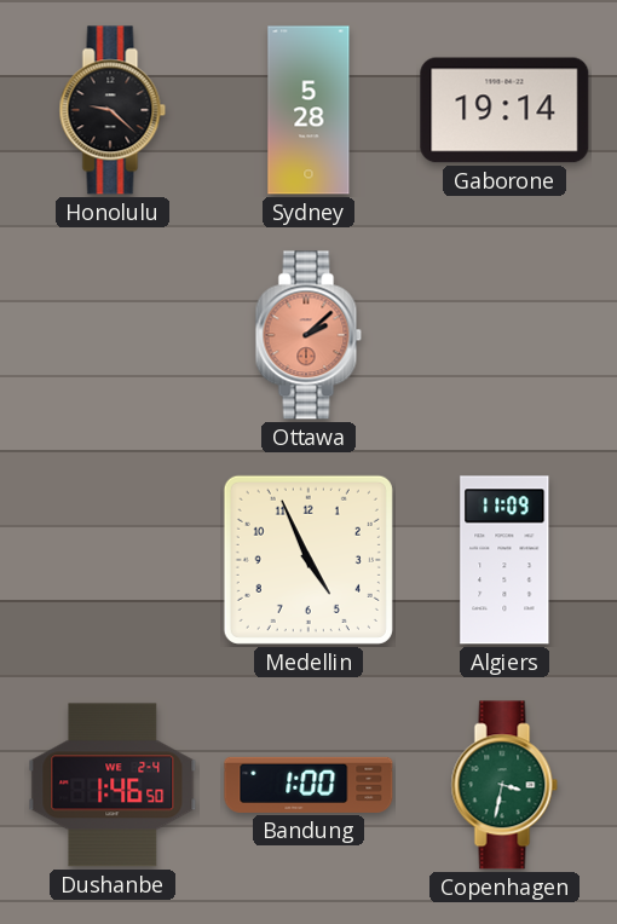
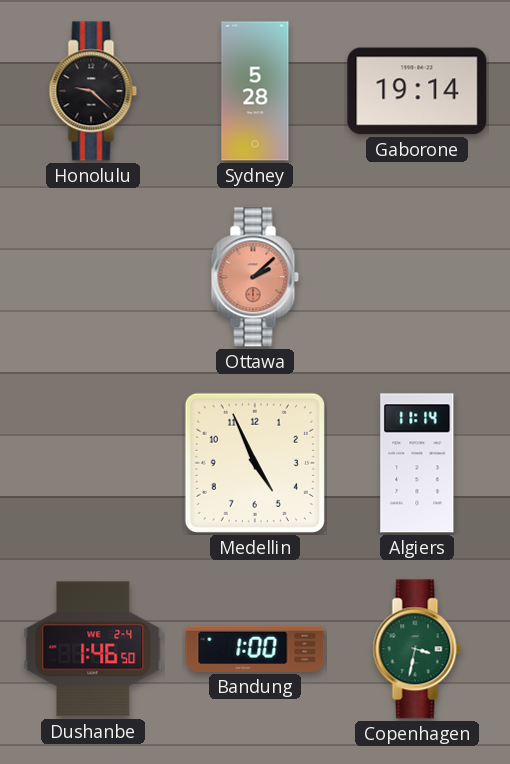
Algiers: 11:09 -> 11:14
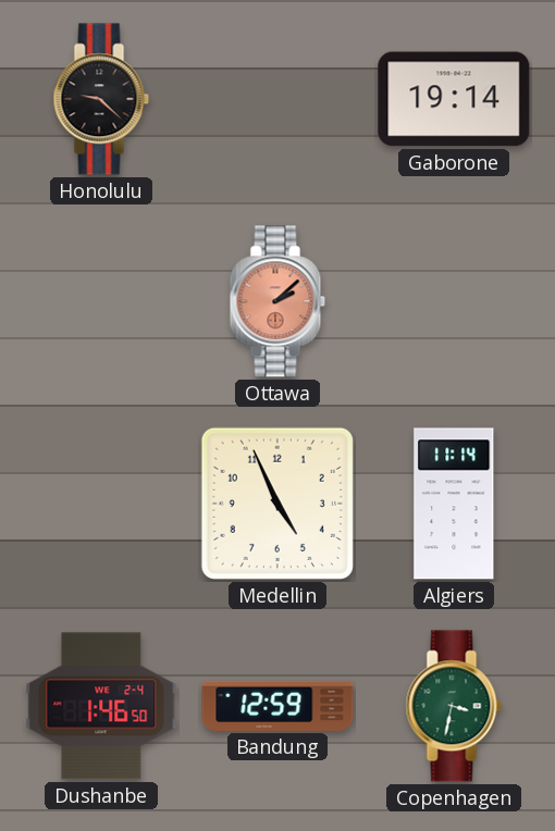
Sydney: 5:28 -> none
Bandung: 1:00 -> 12:59
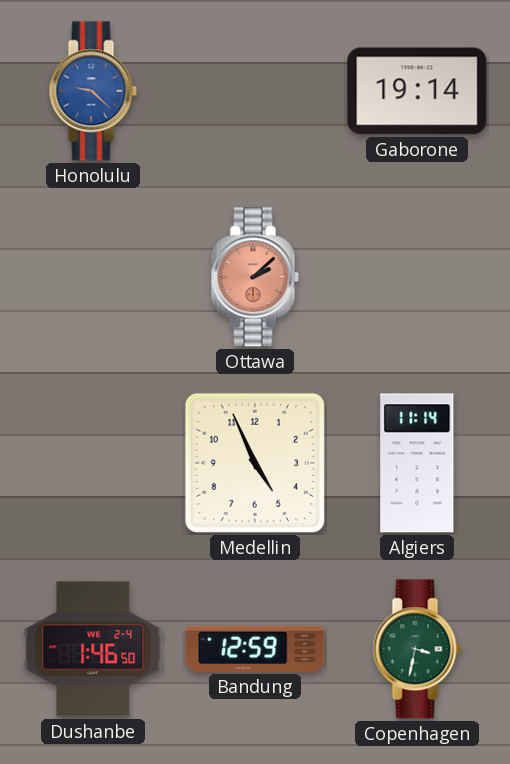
Honolulu dial: black -> blue
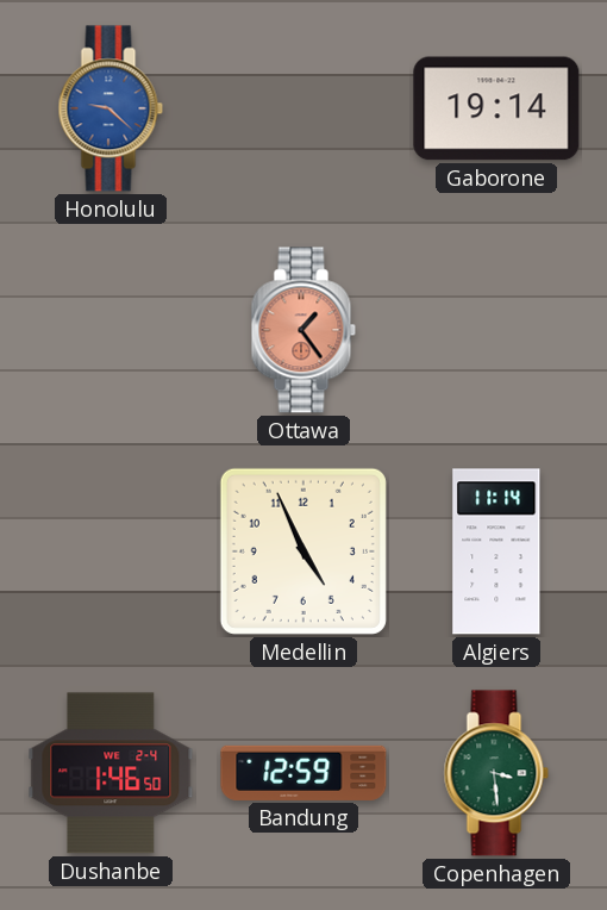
Ottawa: 2:08 -> 1:24
Copenhagen: 3:32 -> 3:29
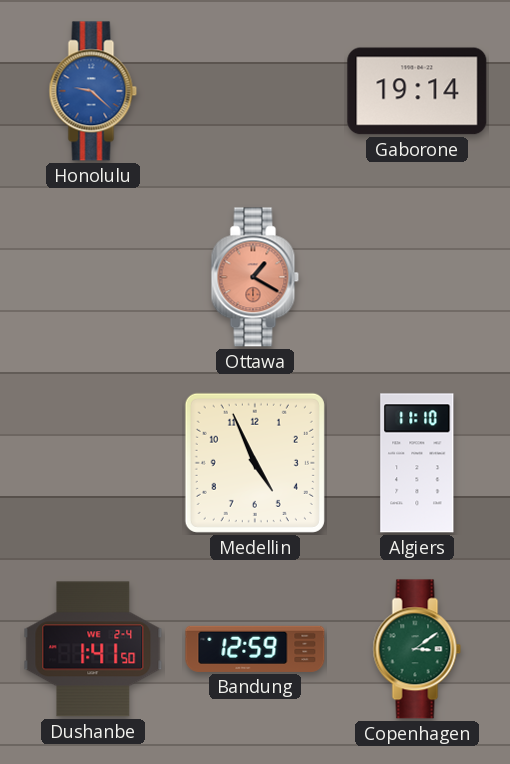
Ottawa: 1:24 -> 1:20
Algiers: 11:14 -> 11:10
Dushanbe: 1:46 -> 1:41
Copenhagen: 3:29 -> 3:09
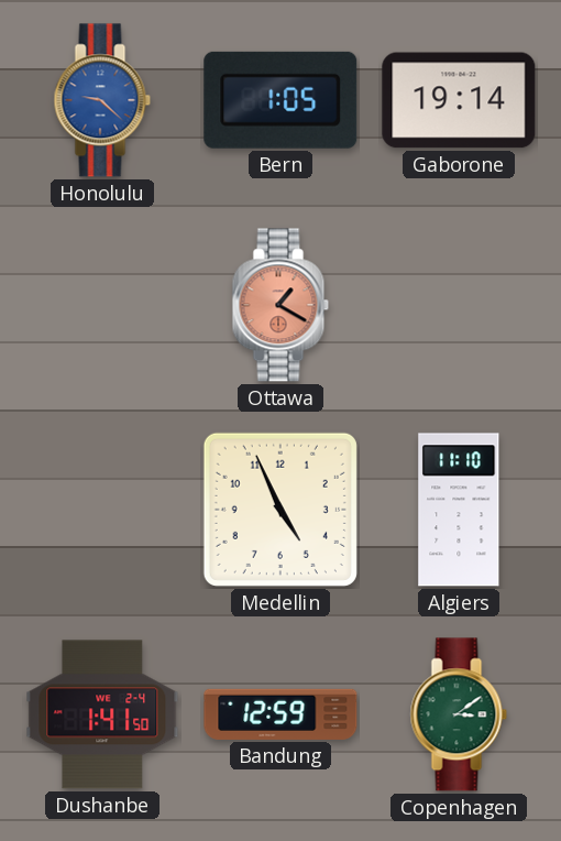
Bern: none -> 1:05
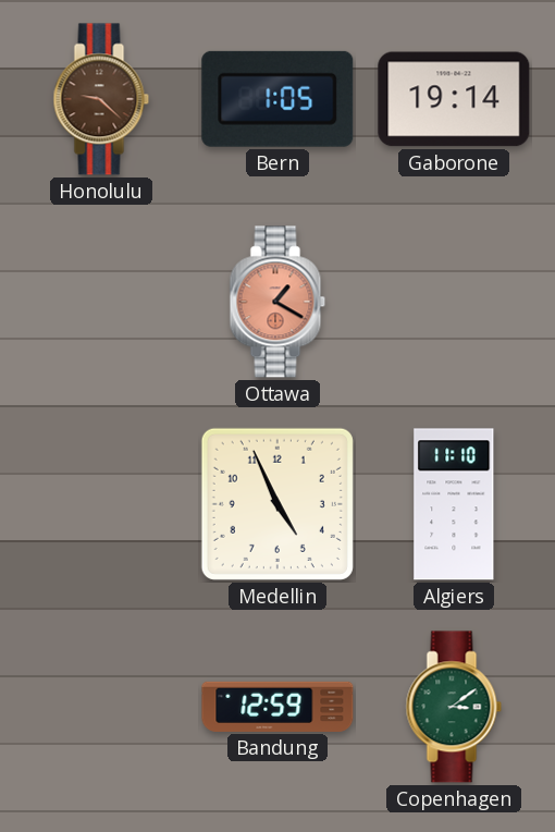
Honolulu dial: blue -> brown
Dushanbe: 1:41 -> none
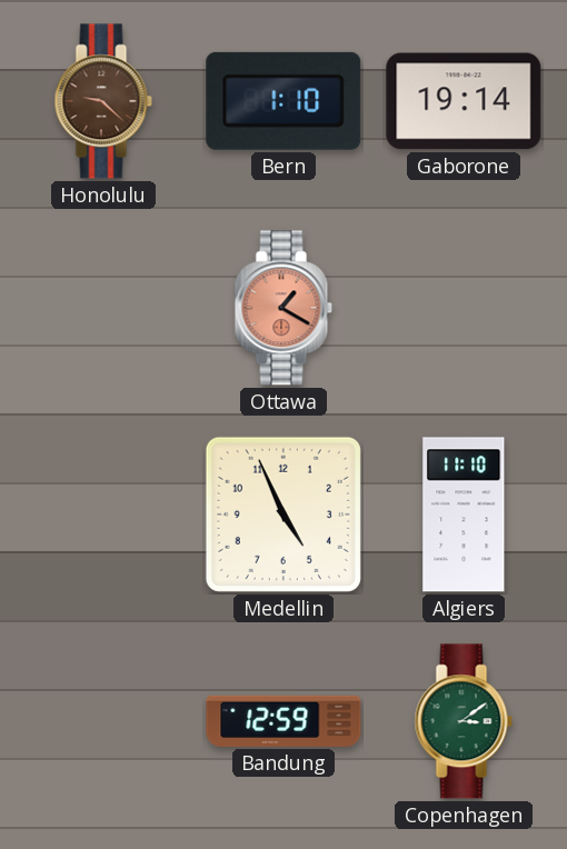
Bern: 1:05 -> 1:10
